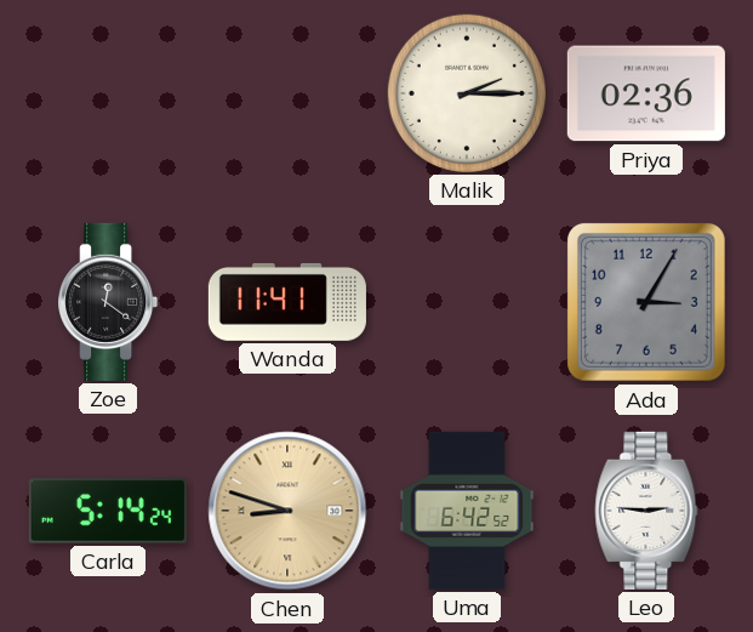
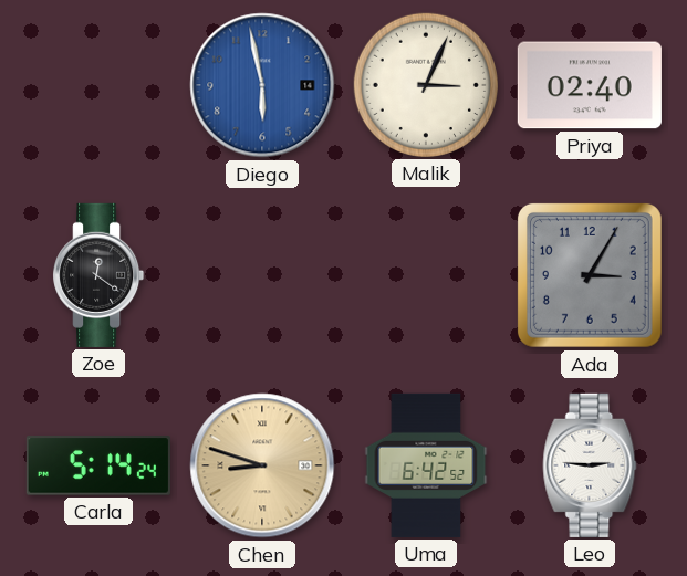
Diego: none -> 5:58
Malik: 2:15 -> 3:04
Priya: 02:36 -> 02:40
Wanda: 11:41 -> none
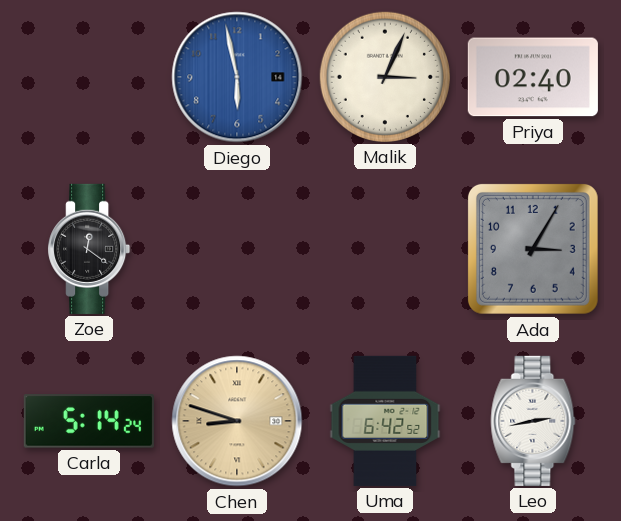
Leo: 2:46 -> 2:43
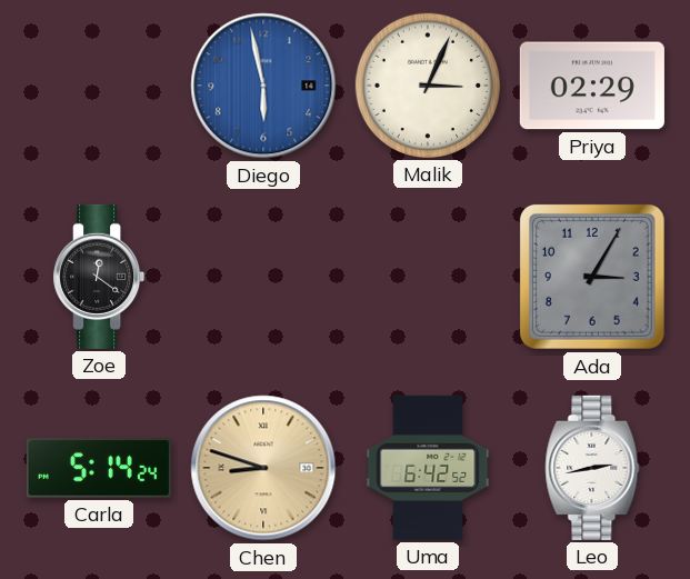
Priya: 02:40 -> 02:29
